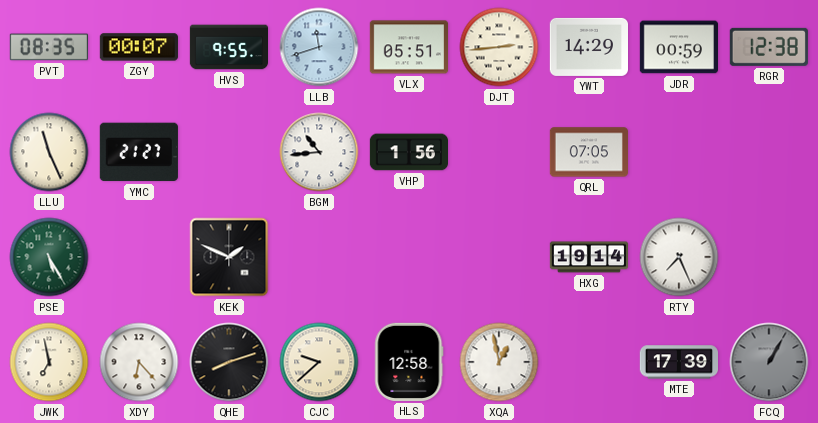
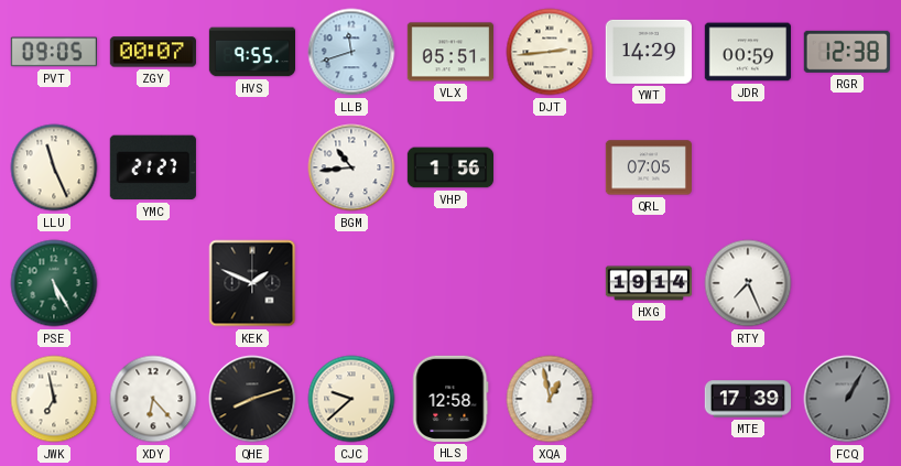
PVT: 08:35 -> 09:05
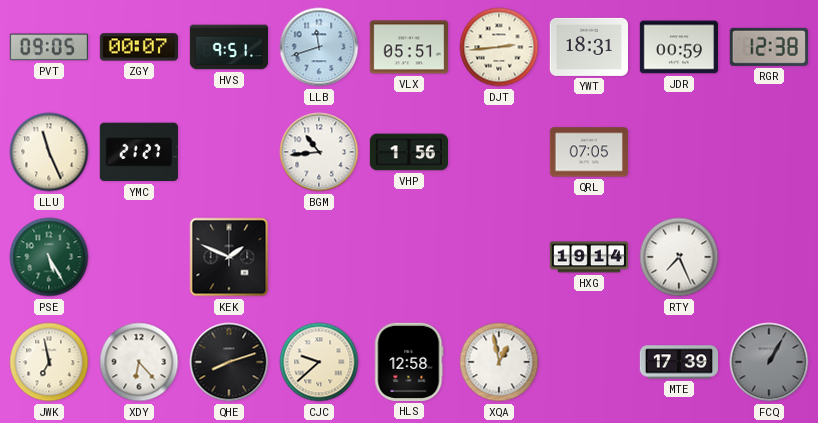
HVS: 9:55 -> 9:51
YWT: 14:29 -> 18:31
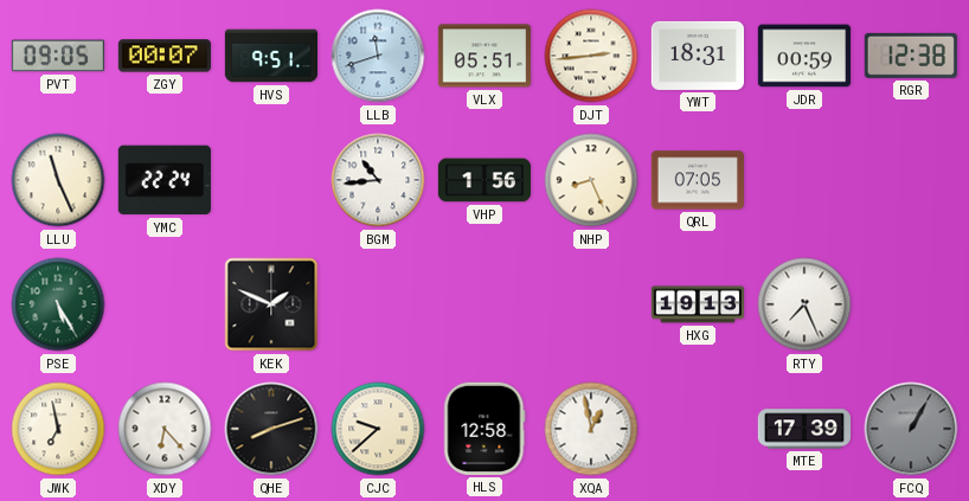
YMC: 21:27 -> 22:24
NHP: none -> 8:26
HXG: 19:14 -> 19:13
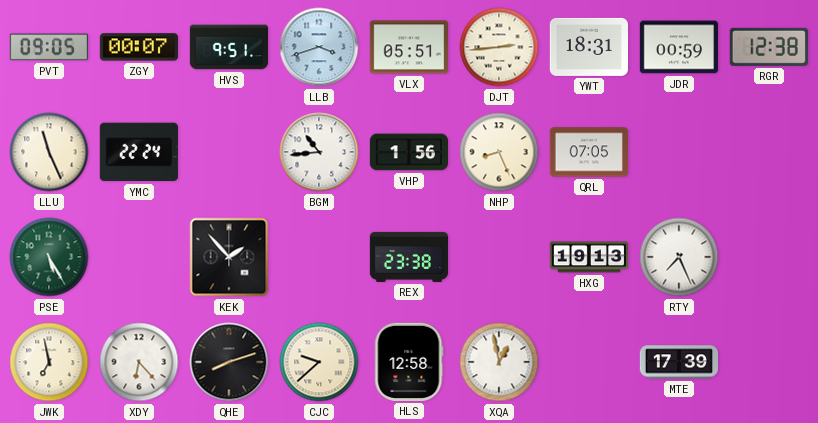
LLB: 11:42 -> 3:42
KEK: 1:49 -> 1:53
REX: none -> 23:38
FCQ: 1:05 -> none
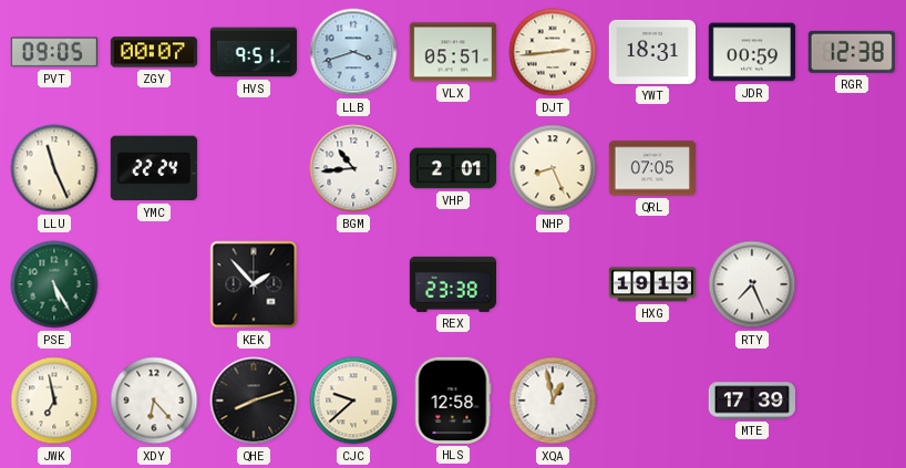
VHP: 1:56 -> 2:01
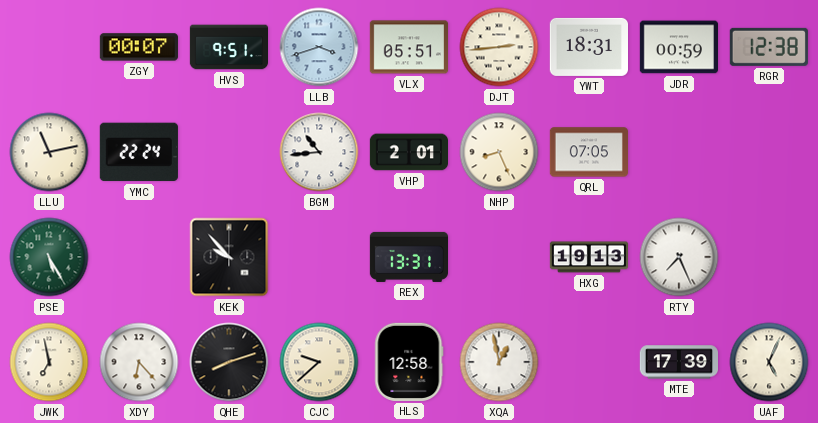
PVT: 09:05 -> none
LLU: 11:26 -> 11:13
KEK: 1:53 -> 9:53
REX: 23:38 -> 13:31
UAF: none -> 5:04
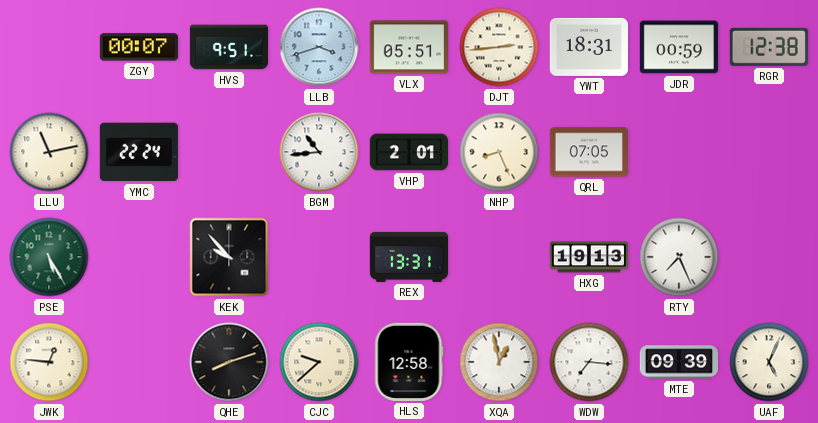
JWK: 6:58 -> 12:46
XDY: 6:23 -> none
WDW: none -> 7:16
MTE: 17:39 -> 09:39
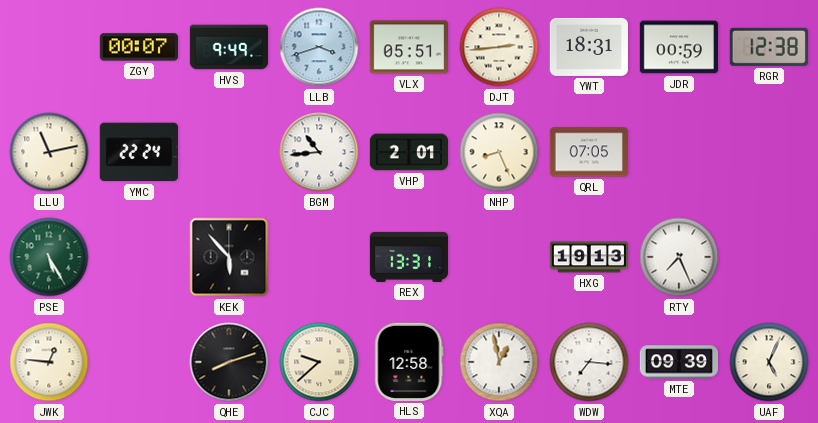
HVS: 9:51 -> 9:49
KEK: 9:53 -> 5:53
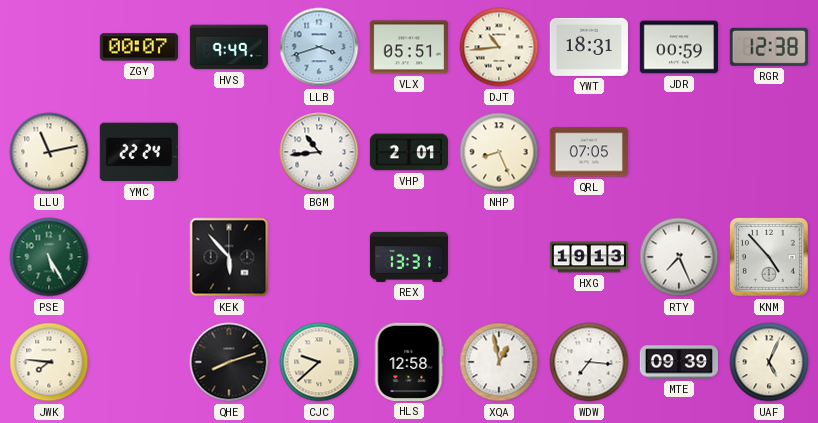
DJT: 2:44 -> 10:44
KNM: none -> 4:53
JWK: 12:46 -> 7:46
